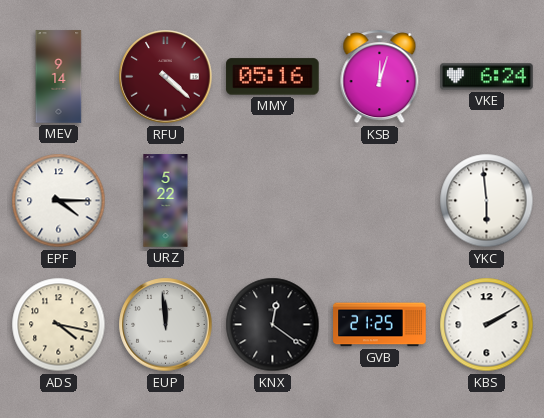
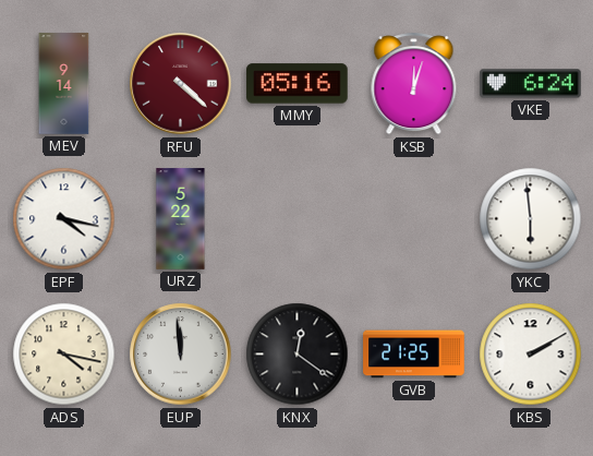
EPF: 4:15 -> 4:17
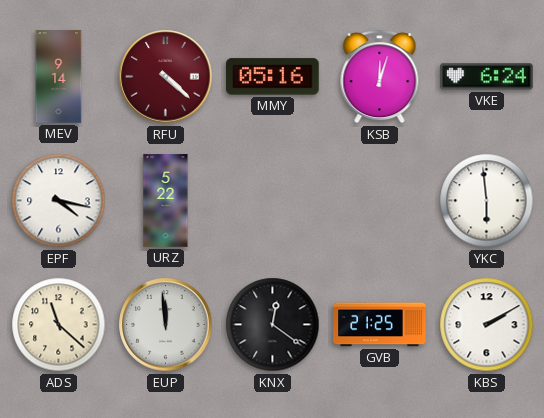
ADS: 4:17 -> 11:22
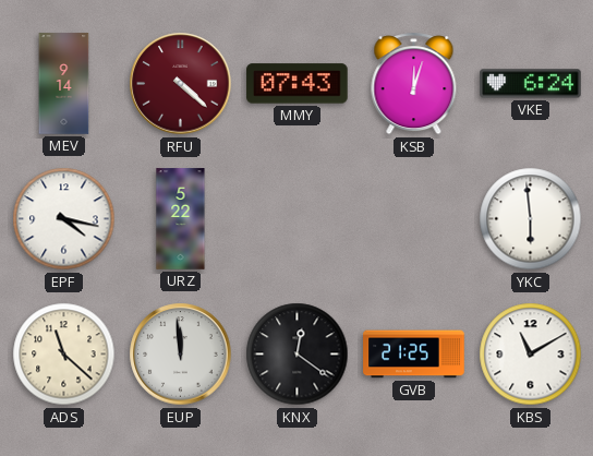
MMY: 05:16 -> 07:43
KBS: 2:10 -> 11:10
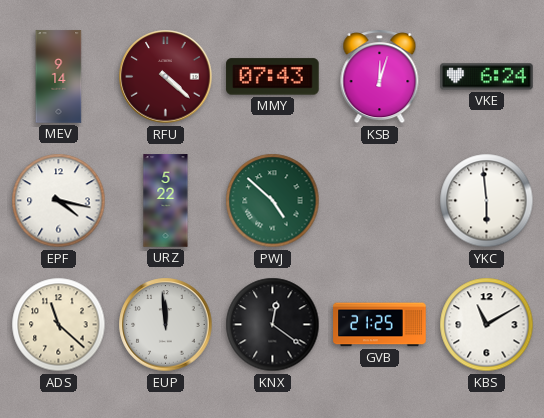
PWJ: none -> 4:52
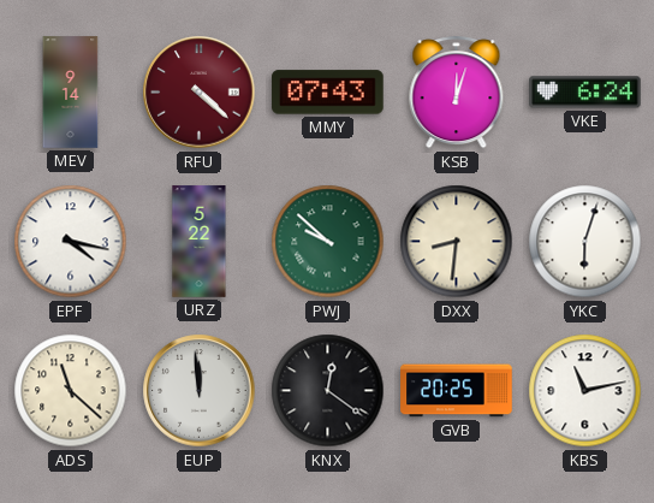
PWJ: 4:52 -> 9:52
DXX: none -> 8:31
YKC: 5:59 -> 6:03
GVB: 21:25 -> 20:25
KBS: 11:10 -> 11:13
